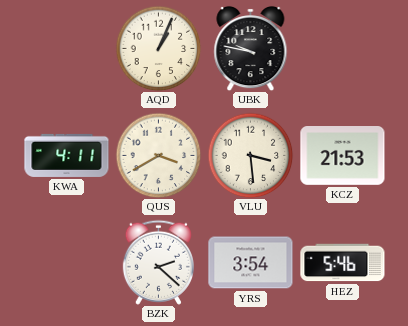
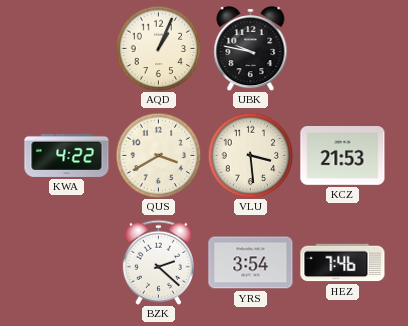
KWA: 4:11 -> 4:22
HEZ: 5:46 -> 7:46
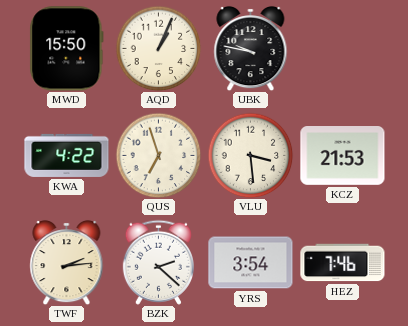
MWD: none -> 15:50
QUS: 3:40 -> 6:57
TWF: none -> 2:14
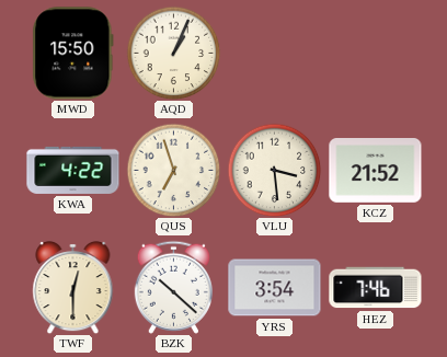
UBK: 9:47 -> none
KCZ: 21:53 -> 21:52
TWF: 2:14 -> 12:30
BZK: 2:22 -> 10:22
